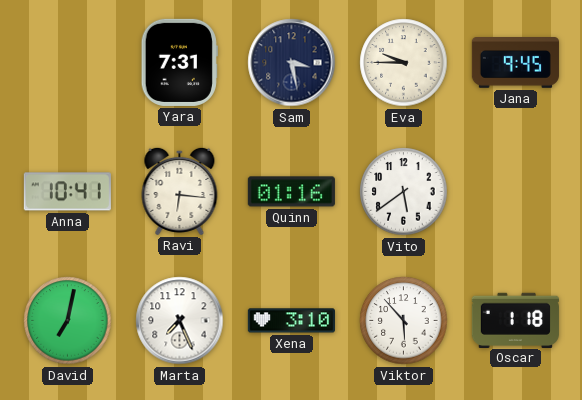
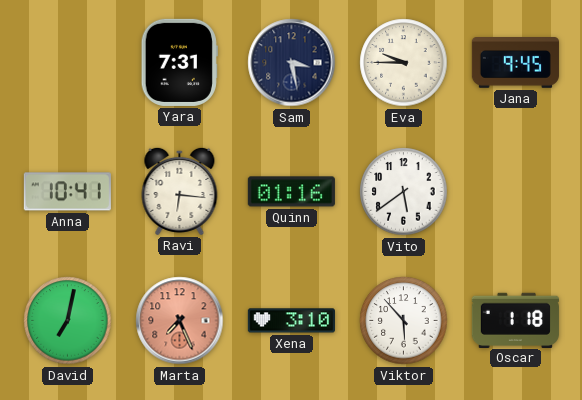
Marta dial: white -> salmon
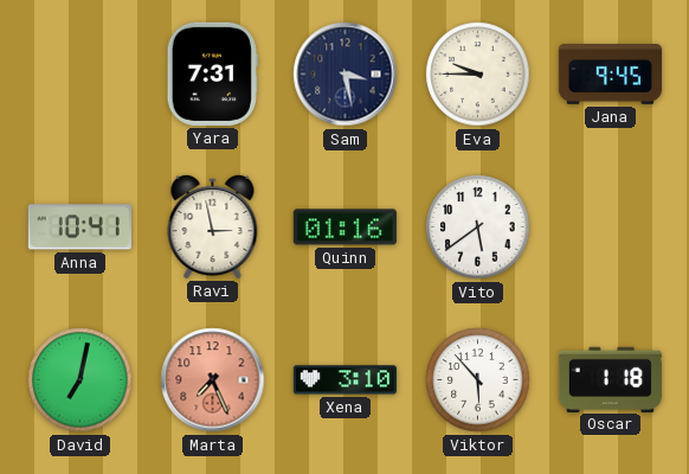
Ravi: 6:16 -> 2:58
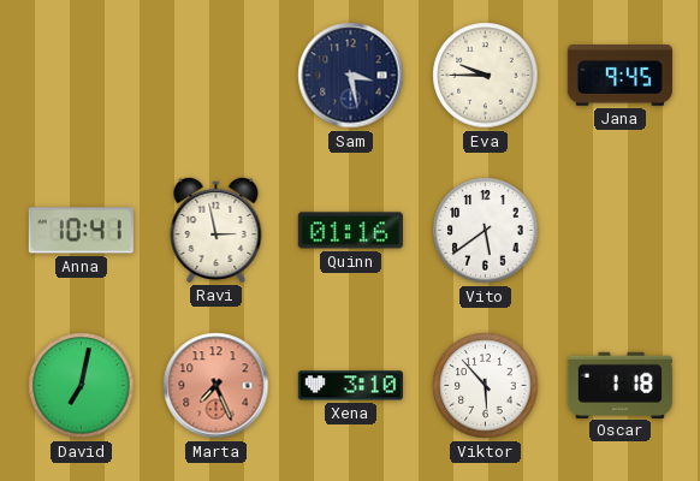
Yara: 7:31 -> none
